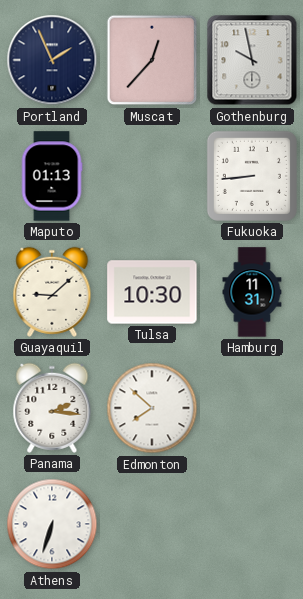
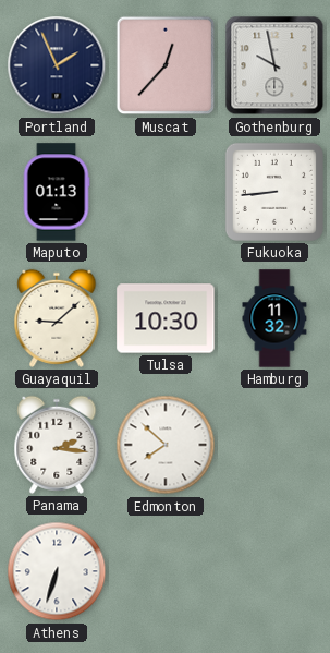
Hamburg: 11:31 -> 11:32
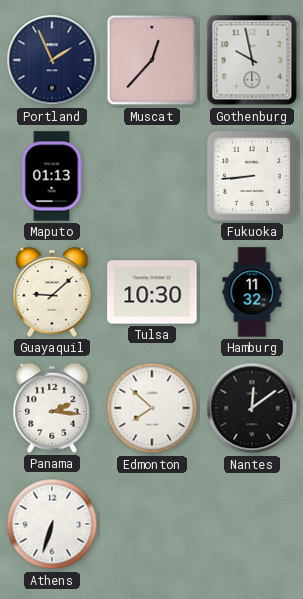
Nantes: none -> 12:09
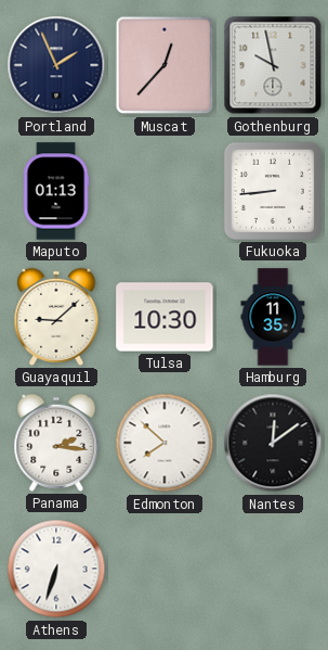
Hamburg: 11:32 -> 11:35
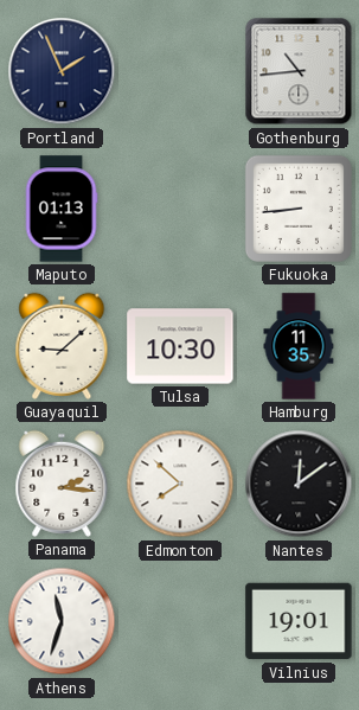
Muscat: 12:37 -> none
Gothenburg: 9:58 -> 10:44
Athens: 6:33 -> 11:33
Vilnius: none -> 19:01
